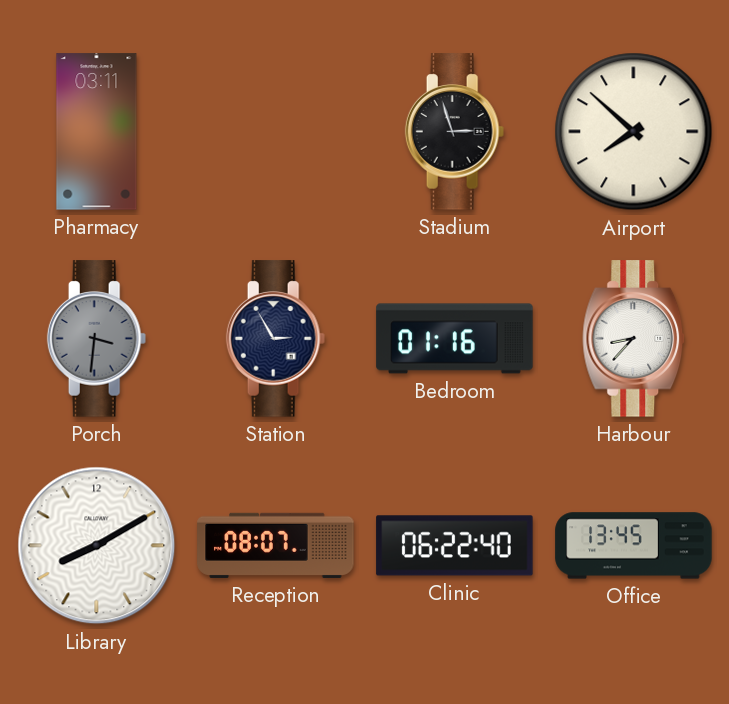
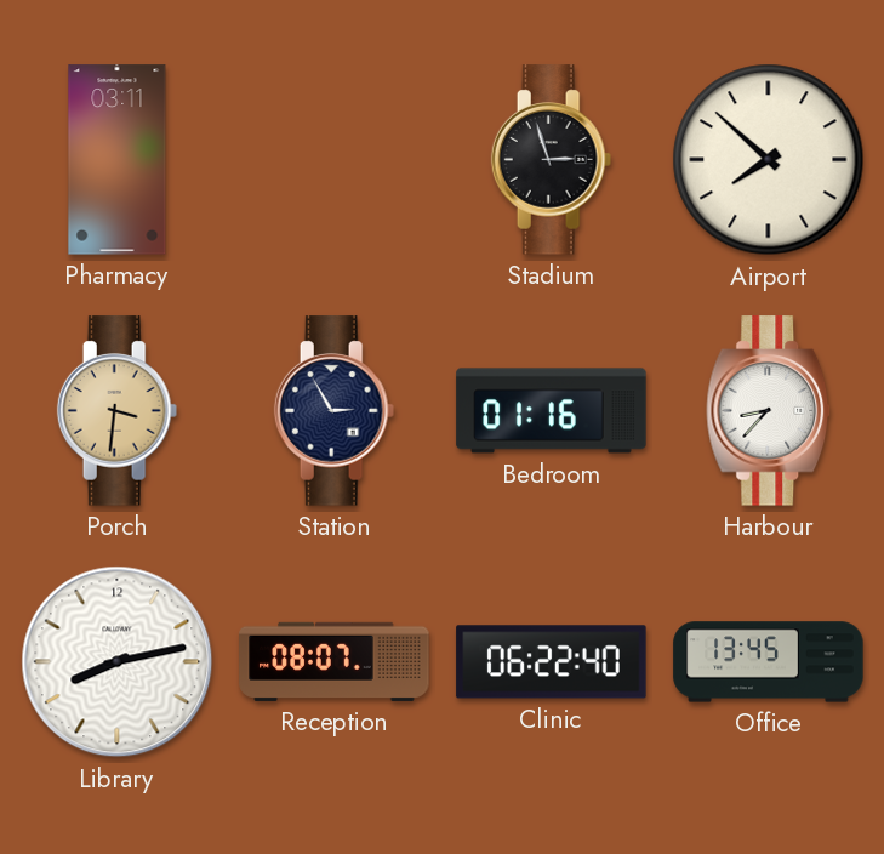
Porch dial: grey -> champagne
Library: 8:10 -> 8:13
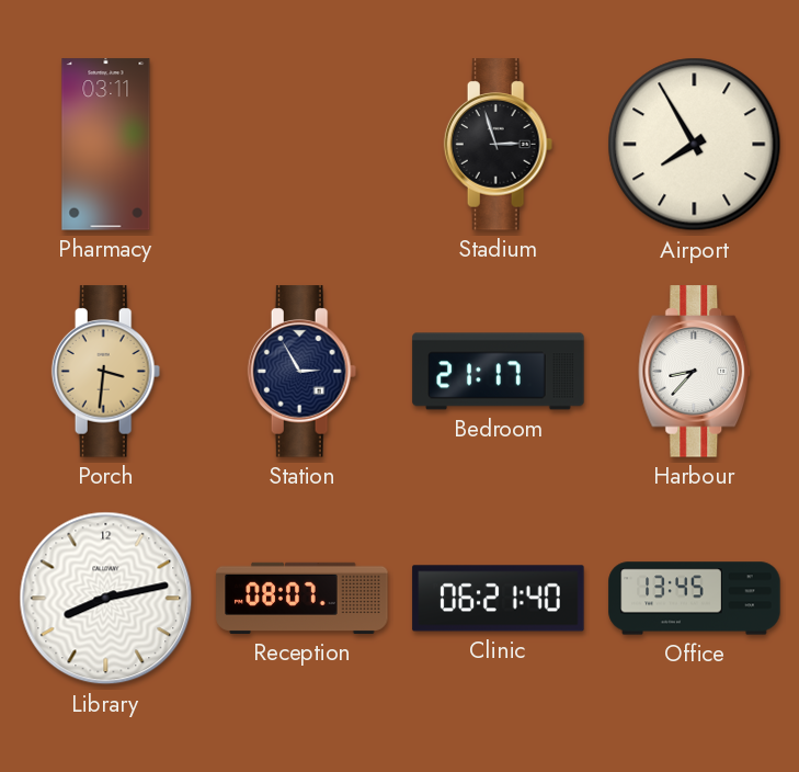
Airport: 7:52 -> 7:55
Bedroom: 01:16 -> 21:17
Clinic: 06:22 -> 06:21
